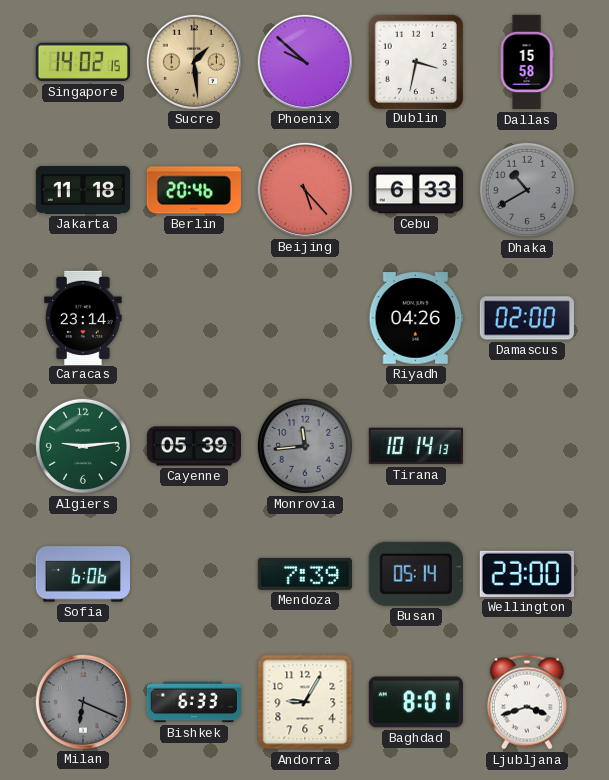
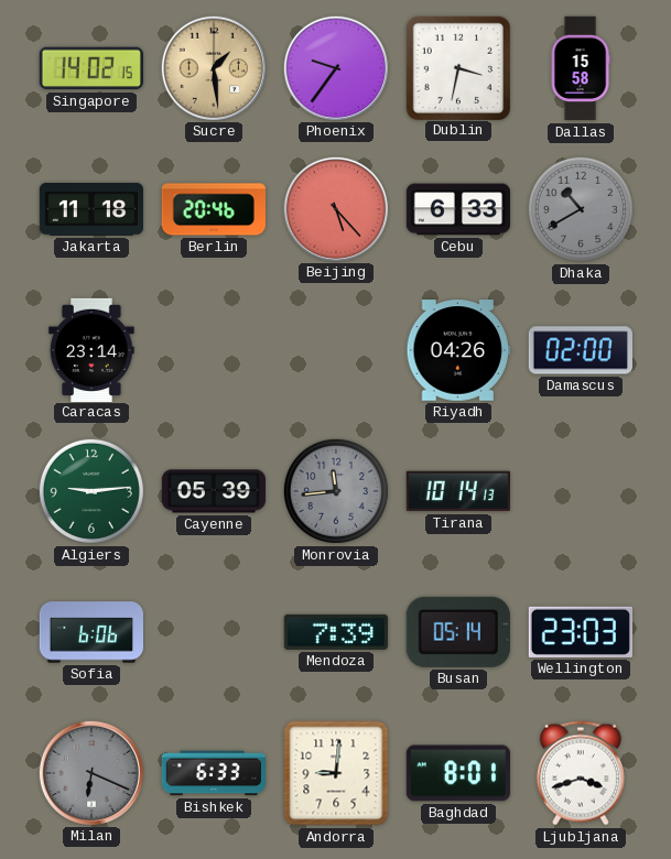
Phoenix: 9:52 -> 9:36
Wellington: 23:00 -> 23:03
Andorra: 9:05 -> 9:01
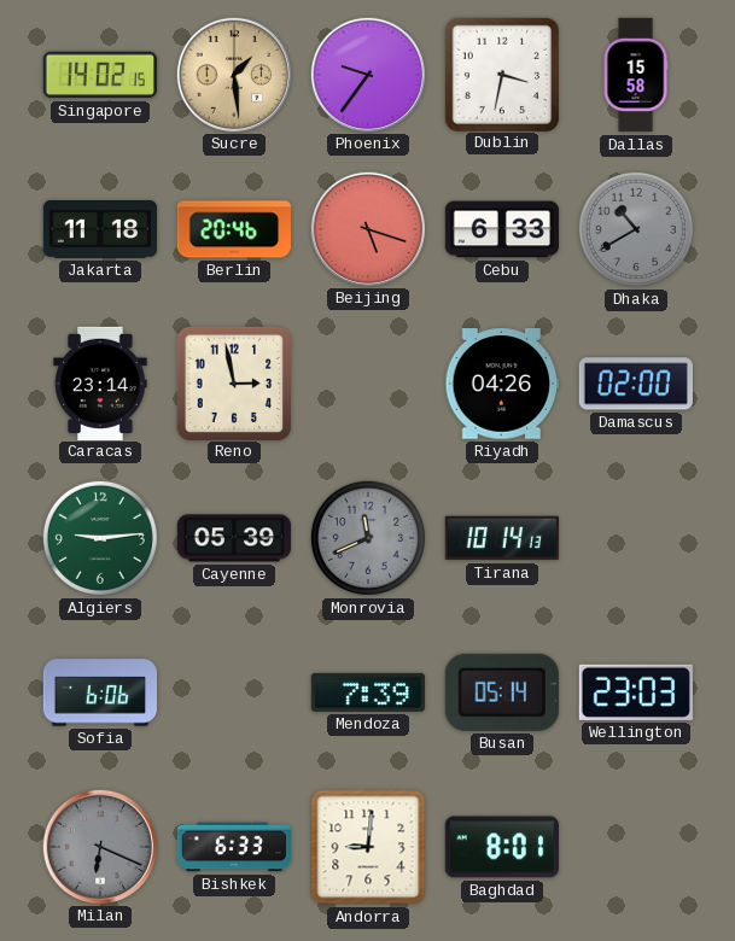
Beijing: 5:23 -> 5:18
Reno: none -> 2:58
Monrovia: 11:44 -> 11:41
Ljubljana: 3:42 -> none
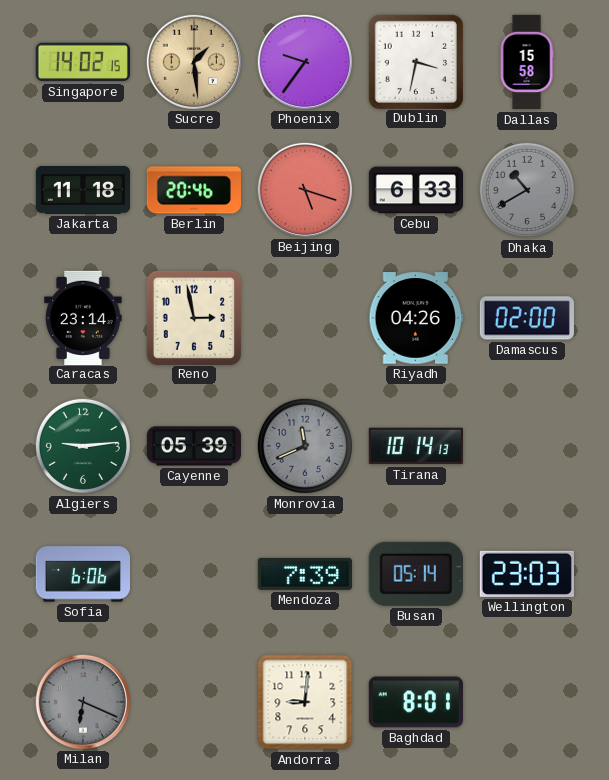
Bishkek: 6:33 -> none
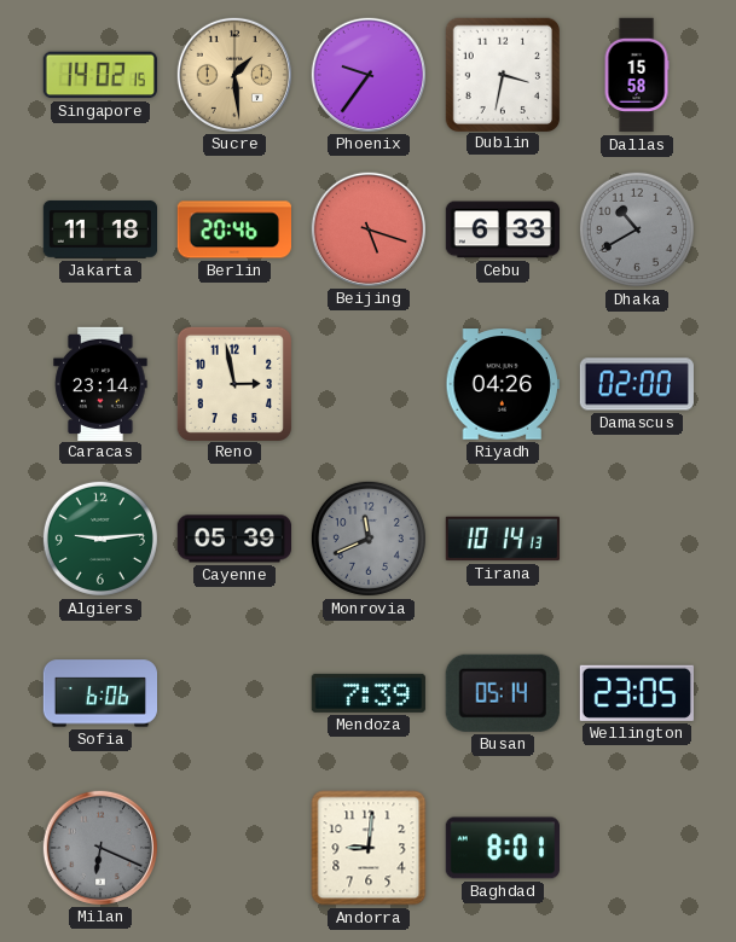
Wellington: 23:03 -> 23:05
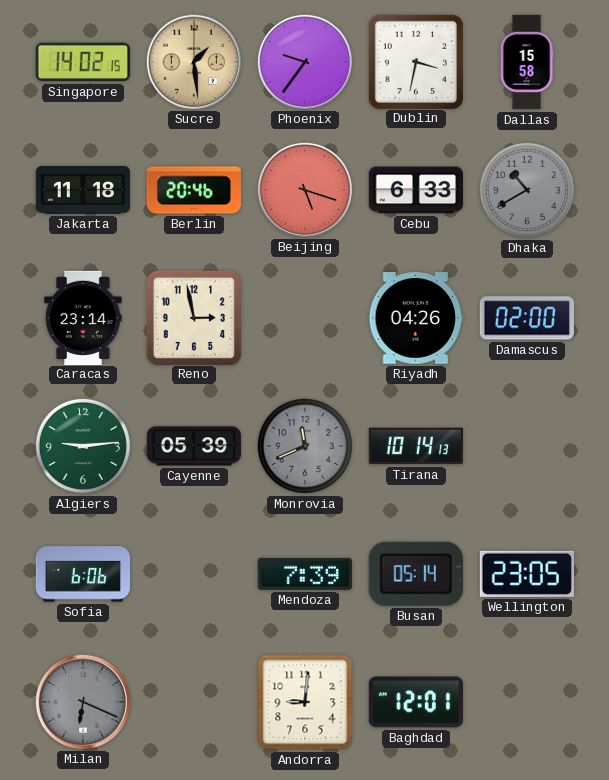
Baghdad: 8:01 -> 12:01
